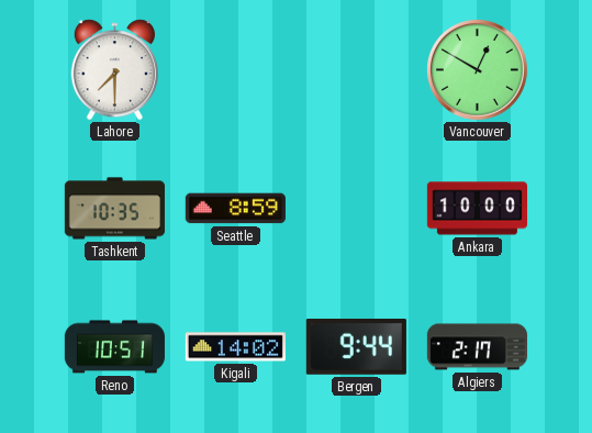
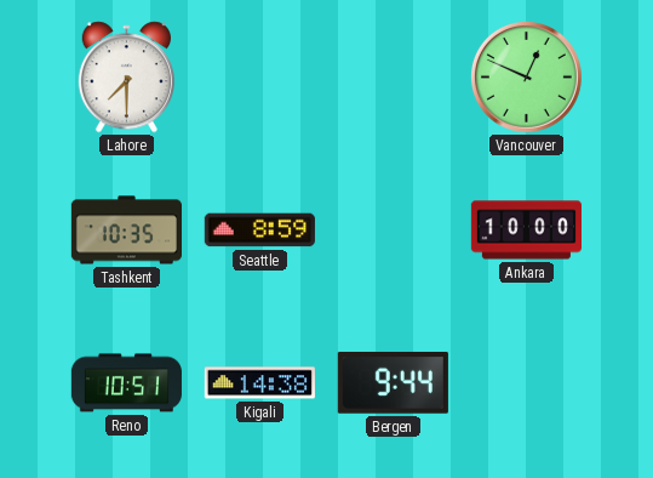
Vancouver: 12:50 -> 12:49
Kigali: 14:02 -> 14:38
Algiers: 2:17 -> none
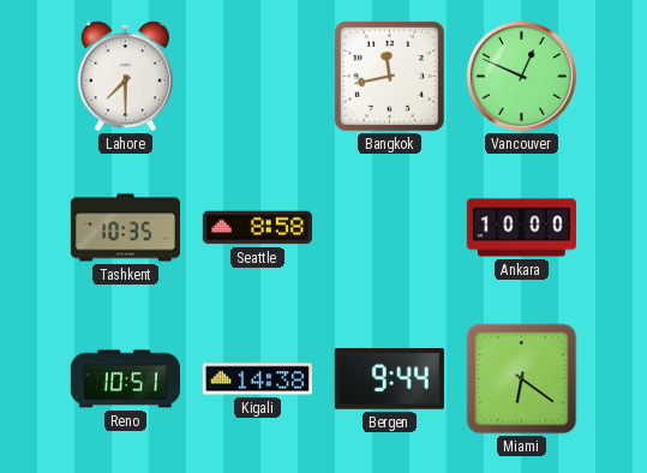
Bangkok: none -> 11:43
Seattle: 8:59 -> 8:58
Miami: none -> 6:21
